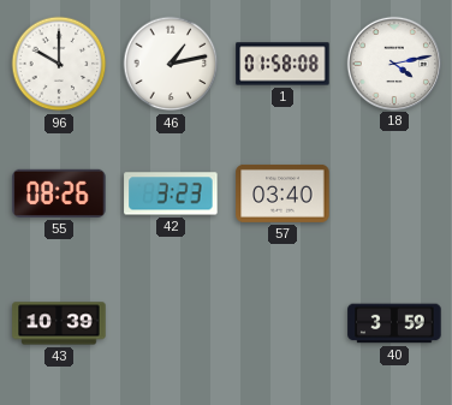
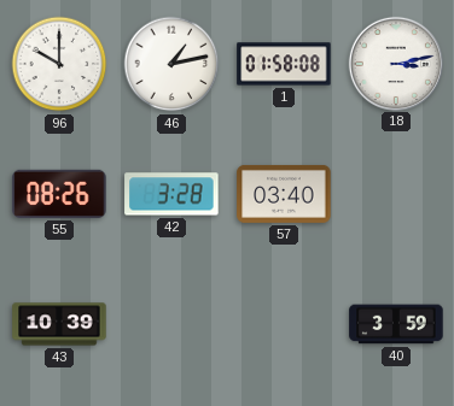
18: 4:13 -> 3:13
42: 3:23 -> 3:28
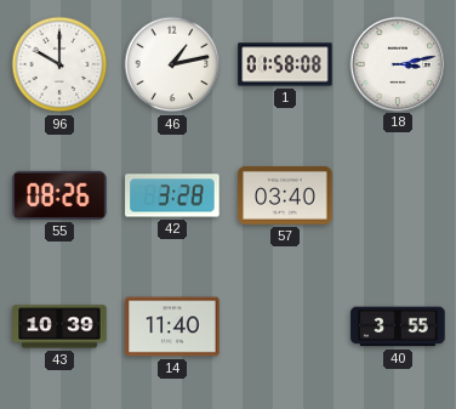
14: none -> 11:40
40: 3:59 -> 3:55
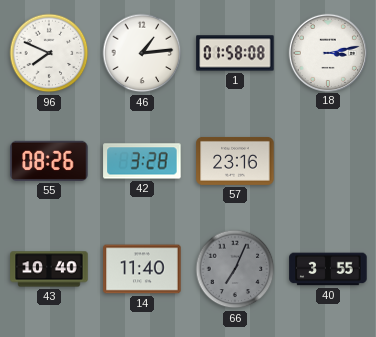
96: 10:00 -> 7:49
46: 1:13 -> 1:14
57: 03:40 -> 23:16
43: 10:39 -> 10:40
66: none -> 7:04
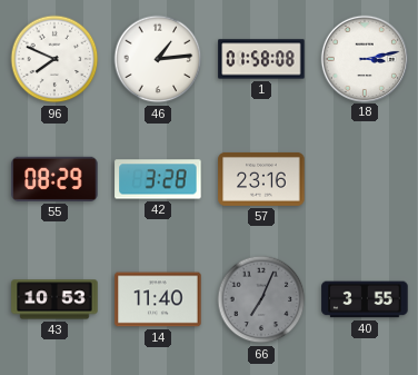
55: 08:26 -> 08:29
43: 10:40 -> 10:53
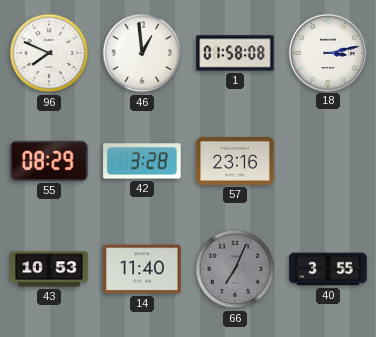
46: 1:14 -> 12:59
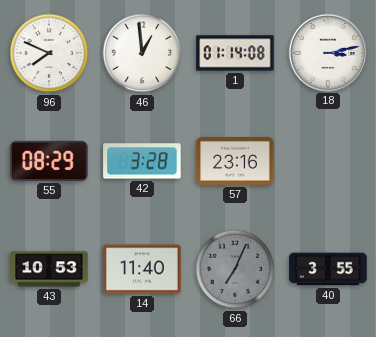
1: 01:58 -> 01:14
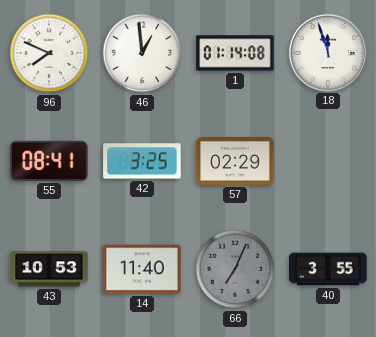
18: 3:13 -> 11:57
55: 08:29 -> 08:41
42: 3:28 -> 3:25
57: 23:16 -> 02:29
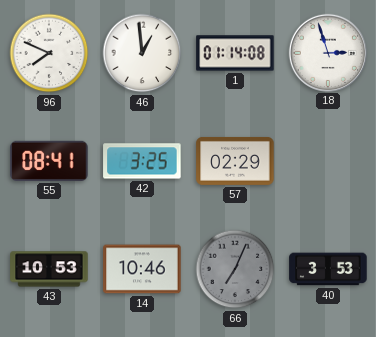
18: 11:57 -> 2:57
14: 11:40 -> 10:46
40: 3:55 -> 3:53
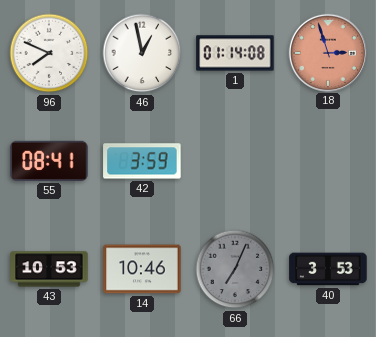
46: 12:59 -> 12:58
18 dial: white -> salmon
42: 3:25 -> 3:59
57: 02:29 -> none
